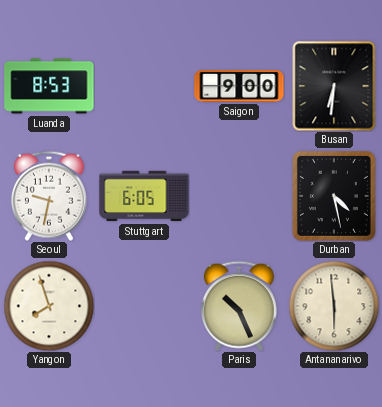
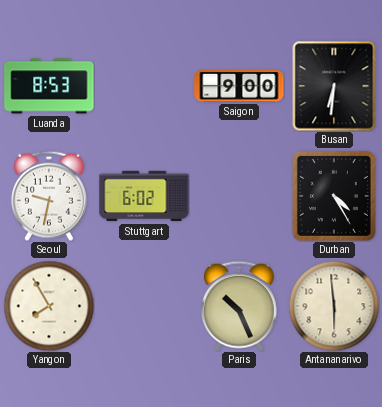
Stuttgart: 6:05 -> 6:02
Durban: 4:28 -> 4:25
Yangon: 7:57 -> 7:55
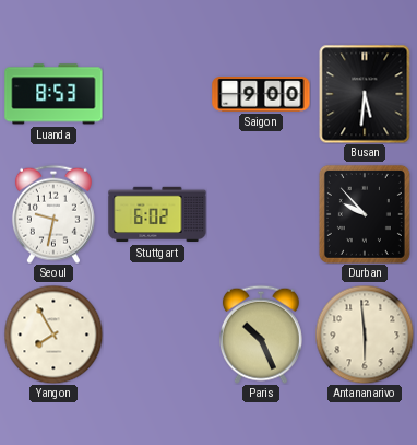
Busan: 6:31 -> 5:31
Durban: 4:25 -> 9:53
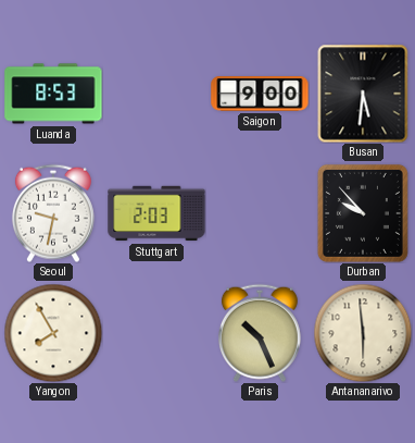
Stuttgart: 6:02 -> 2:03
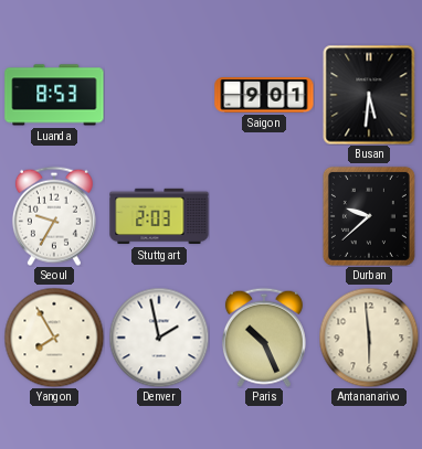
Saigon: 9:00 -> 9:01
Seoul: 9:32 -> 9:35
Durban: 9:53 -> 9:38
Denver: none -> 1:58
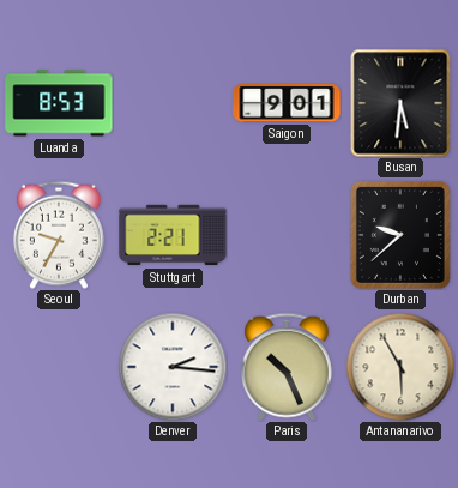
Stuttgart: 2:03 -> 2:21
Yangon: 7:55 -> none
Denver: 1:58 -> 2:16
Antananarivo: 5:59 -> 5:55
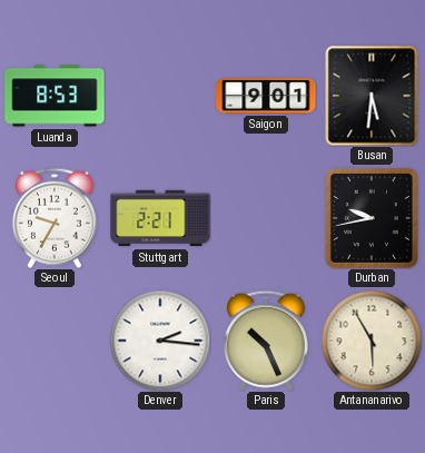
Durban: 9:38 -> 9:43
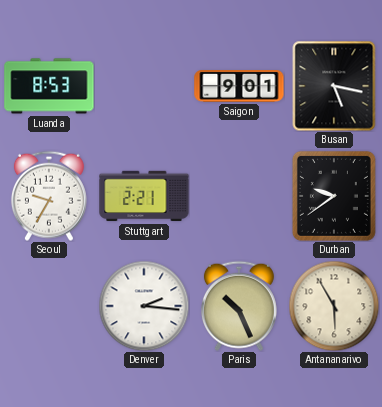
Busan: 5:31 -> 5:17
Durban: 9:43 -> 9:39
